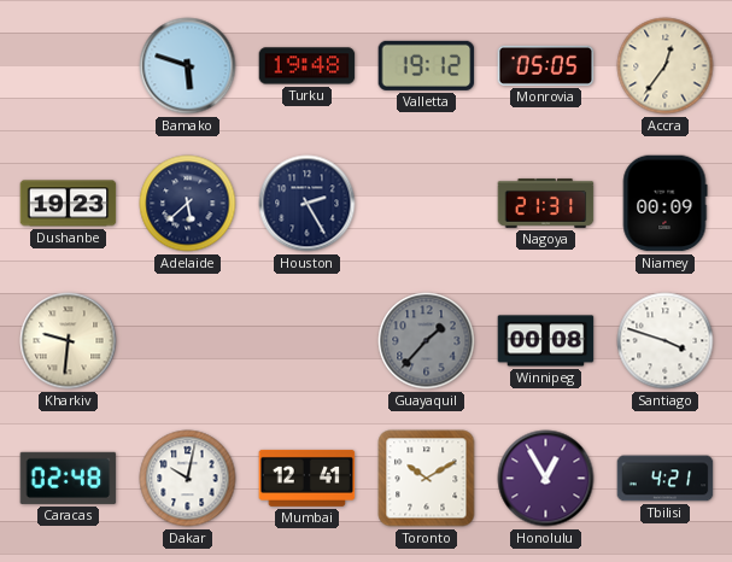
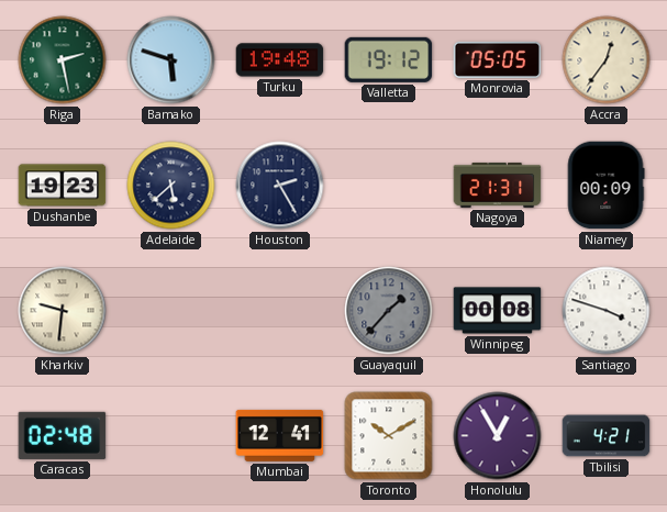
Riga: none -> 2:28
Dakar: 10:02 -> none
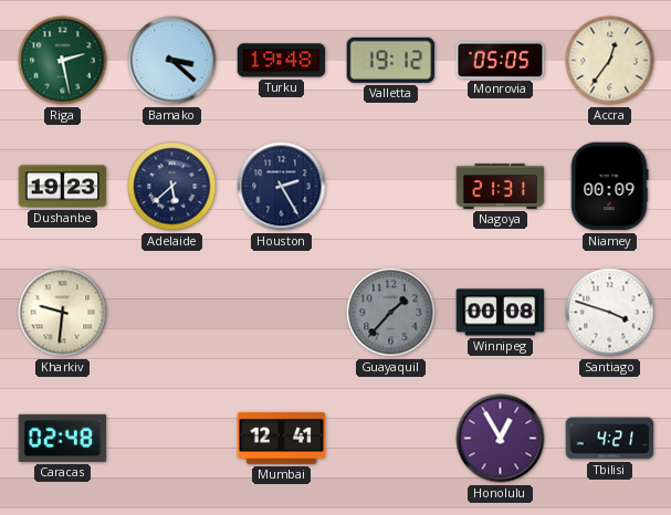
Bamako: 5:48 -> 3:22
Toronto: 10:10 -> none
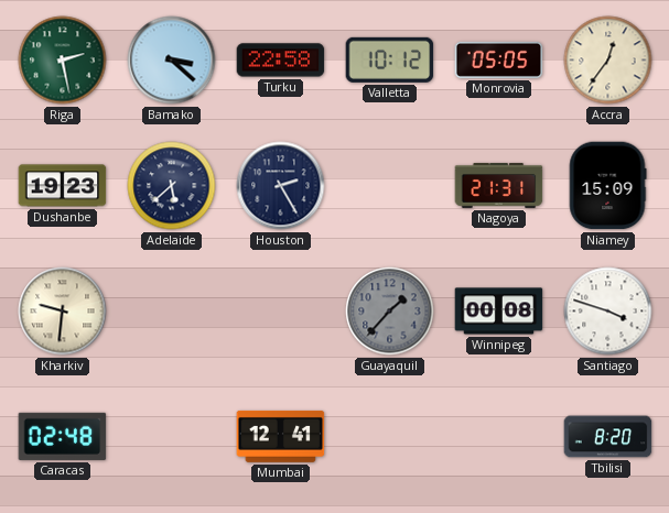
Turku: 19:48 -> 22:58
Valletta: 19:12 -> 10:12
Niamey: 00:09 -> 15:09
Honolulu: 12:55 -> none
Tbilisi: 4:21 -> 8:20
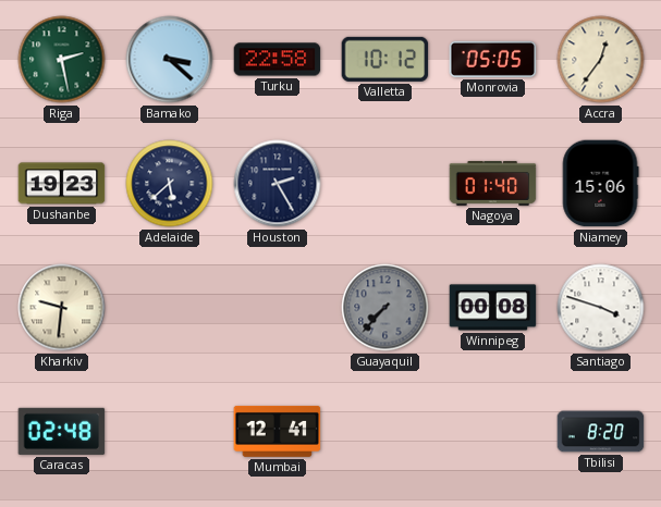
Nagoya: 21:31 -> 01:40
Niamey: 15:09 -> 15:06
Guayaquil: 1:37 -> 7:37
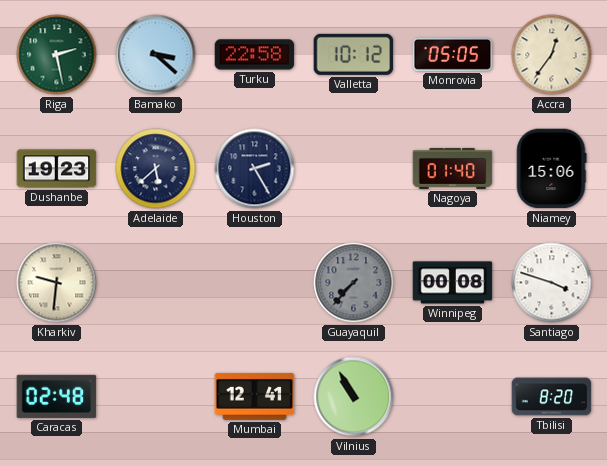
Vilnius: none -> 10:55
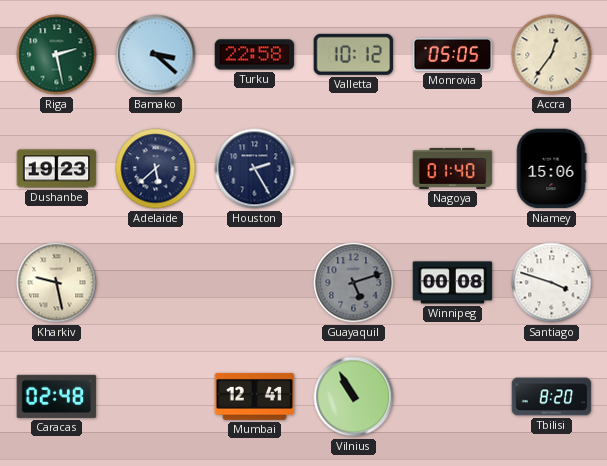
Kharkiv: 9:31 -> 9:28
Guayaquil: 7:37 -> 5:12
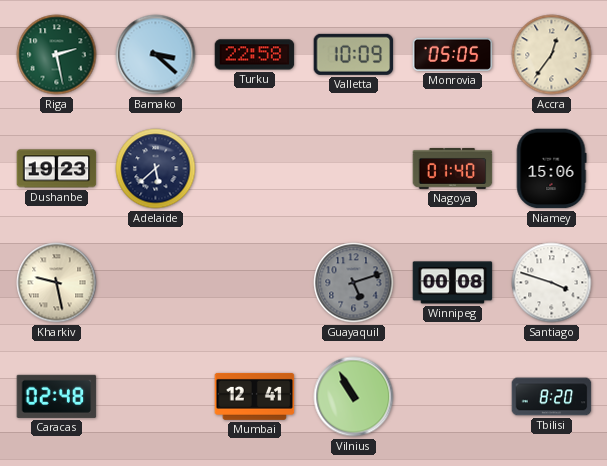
Valletta: 10:12 -> 10:09
Houston: 2:25 -> none
